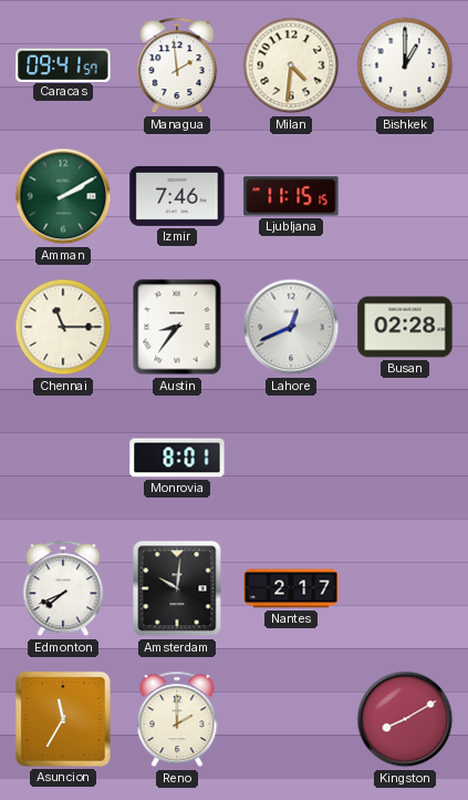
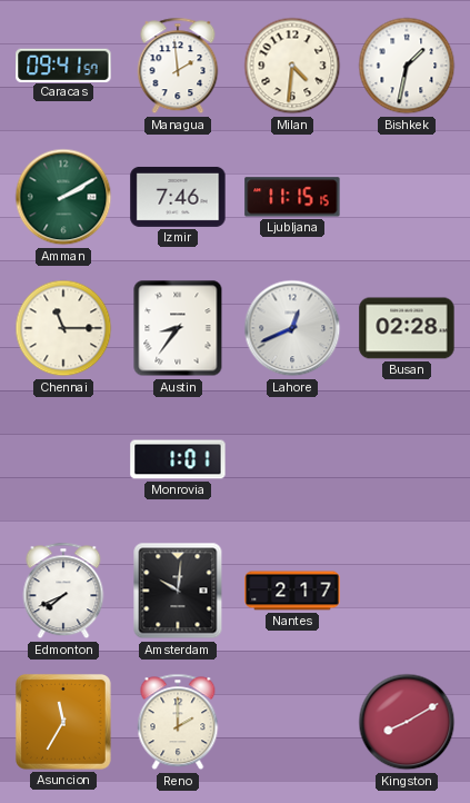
Bishkek: 1:00 -> 1:32
Monrovia: 8:01 -> 1:01
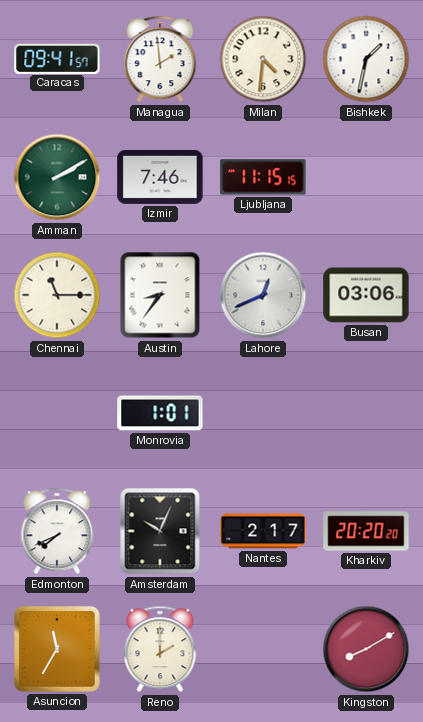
Busan: 02:28 -> 03:06
Amsterdam: 10:01 -> 10:04
Kharkiv: none -> 20:20
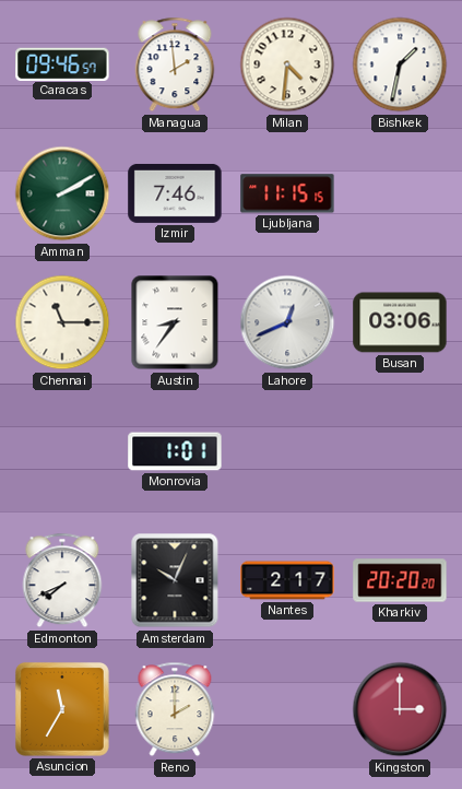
Caracas: 09:41 -> 09:46
Kingston: 8:10 -> 3:00
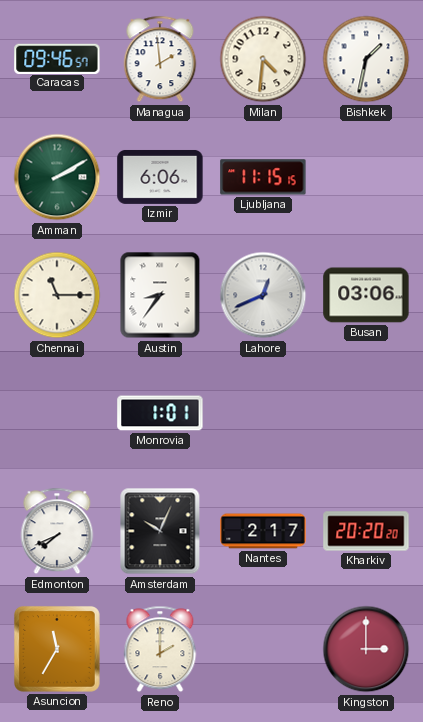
Izmir: 7:46 -> 6:06
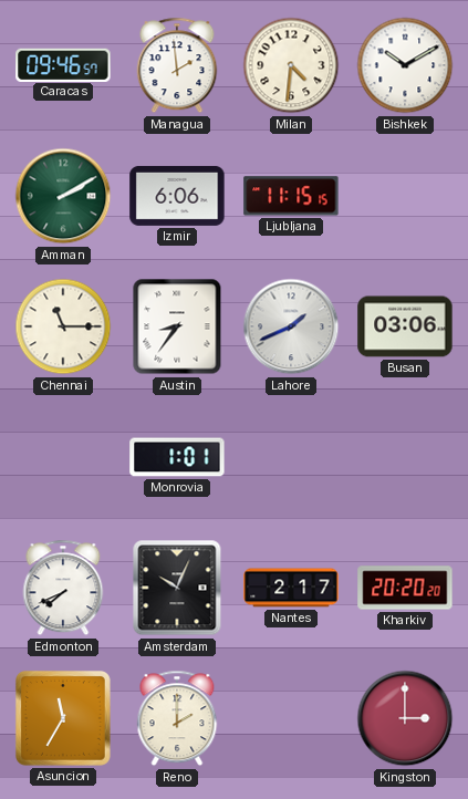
Bishkek: 1:32 -> 10:10
Lahore: 12:41 -> 1:41
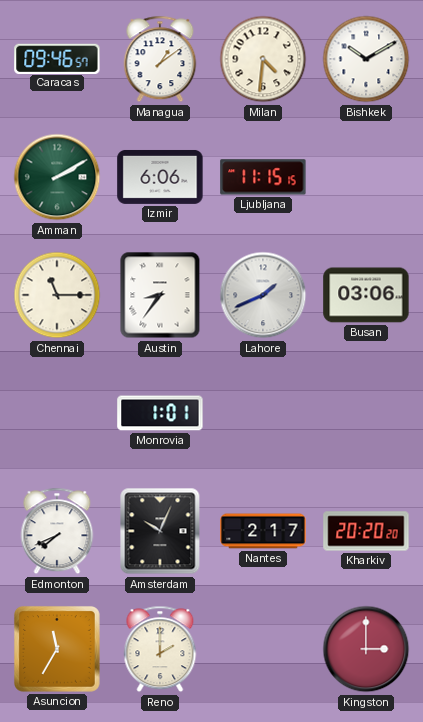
Managua: 1:59 -> 1:09
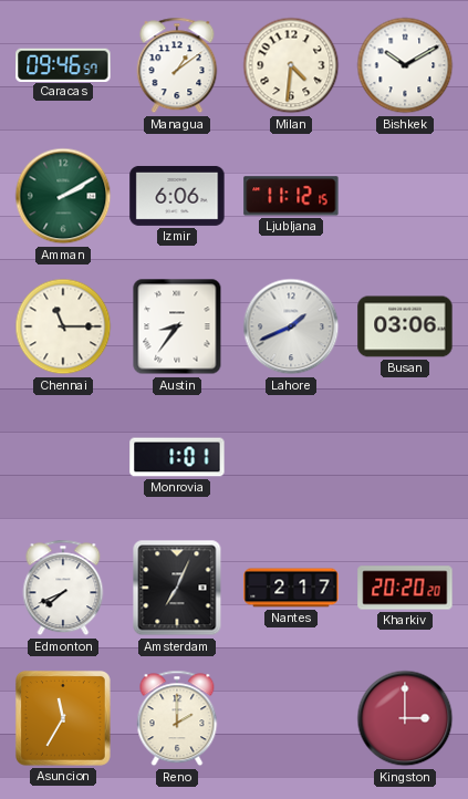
Ljubljana: 11:15 -> 11:12
Amsterdam: 10:04 -> 7:04
